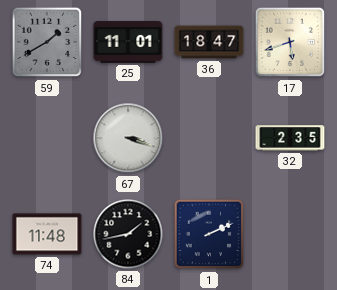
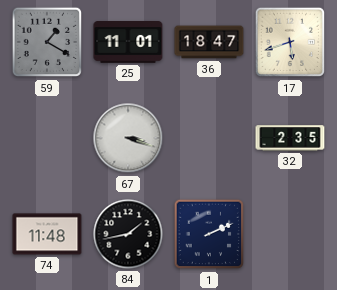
59: 1:40 -> 1:20
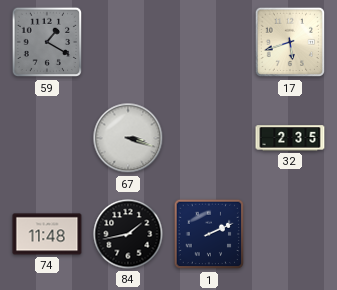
25: 11:01 -> none
36: 18:47 -> none
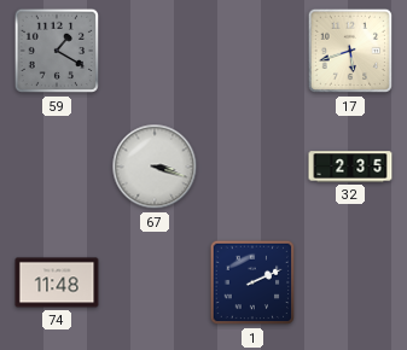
84: 1:43 -> none
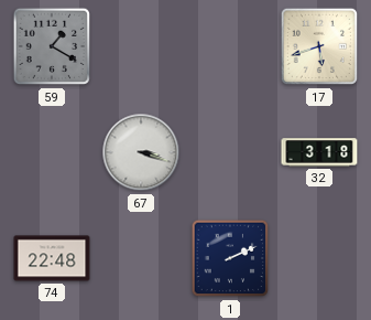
32: 2:35 -> 3:18
74: 11:48 -> 22:48
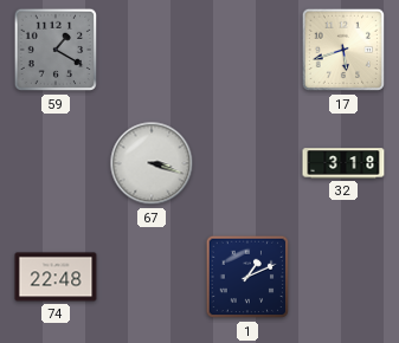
1: 2:11 -> 1:11
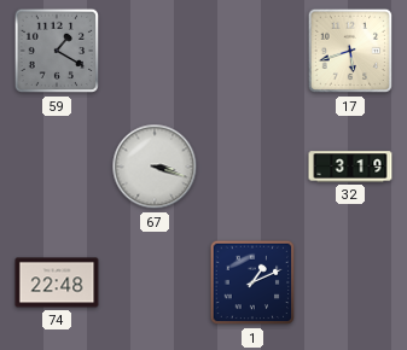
32: 3:18 -> 3:19
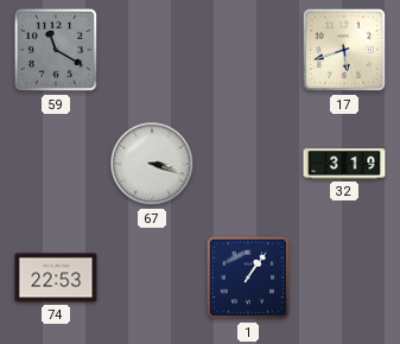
59: 1:20 -> 11:20
74: 22:48 -> 22:53
1: 1:11 -> 1:06
